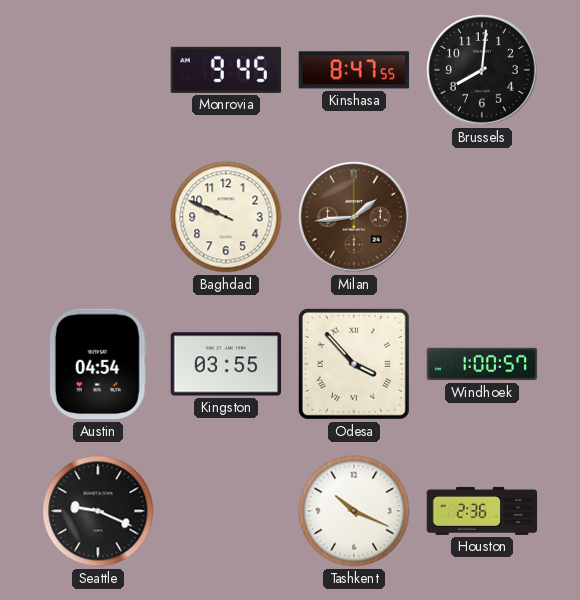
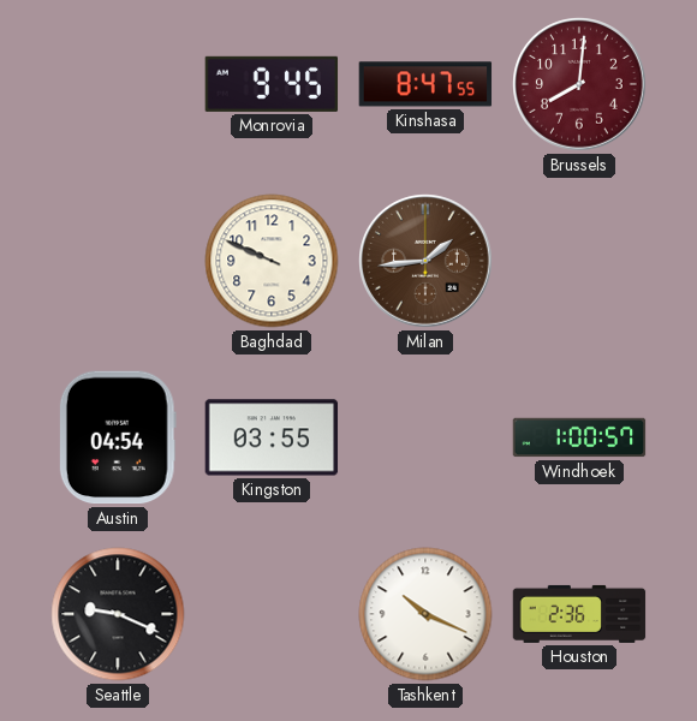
Brussels dial: black -> burgundy
Odesa: 3:53 -> none
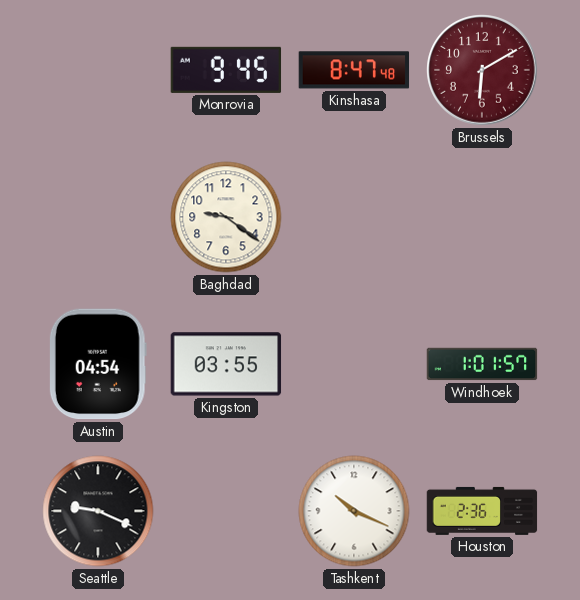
Kinshasa: 8:47:55 -> 8:47:48
Brussels: 8:01 -> 6:10
Baghdad: 9:49 -> 9:21
Milan: 1:44 -> none
Windhoek: 1:00 -> 1:01
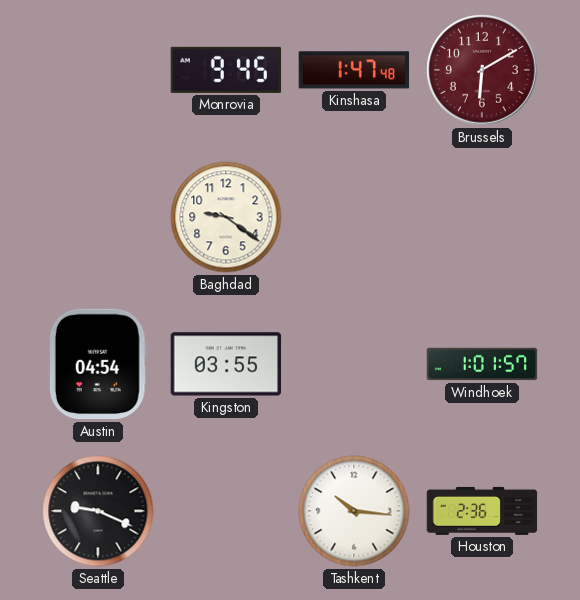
Kinshasa: 8:47 -> 1:47
Tashkent: 10:19 -> 10:16
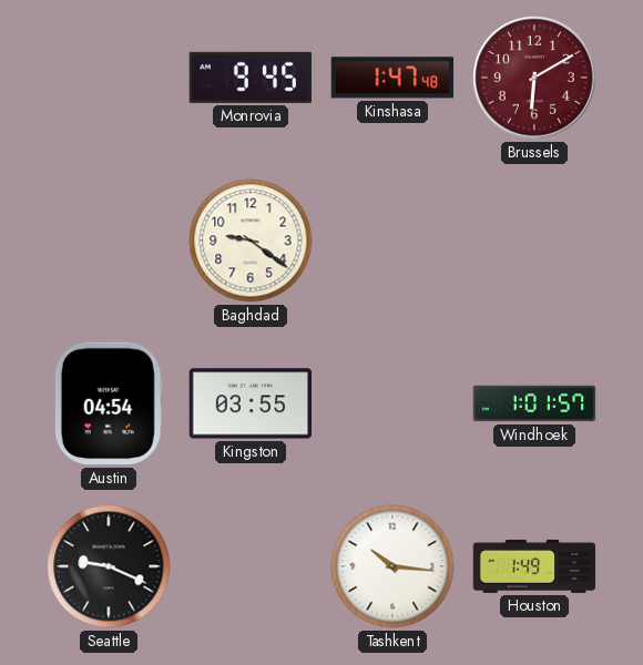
Houston: 2:36 -> 1:49
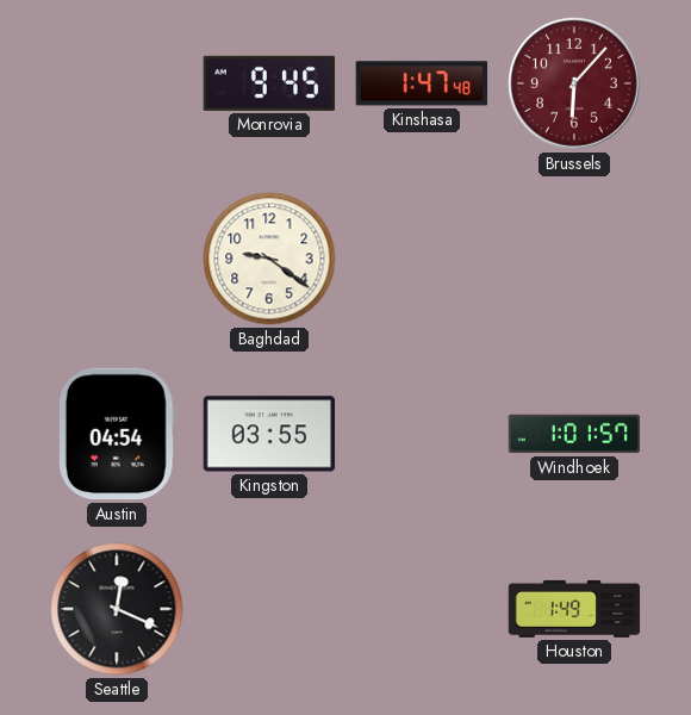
Brussels: 6:10 -> 6:07
Seattle: 9:19 -> 12:19
Tashkent: 10:16 -> none
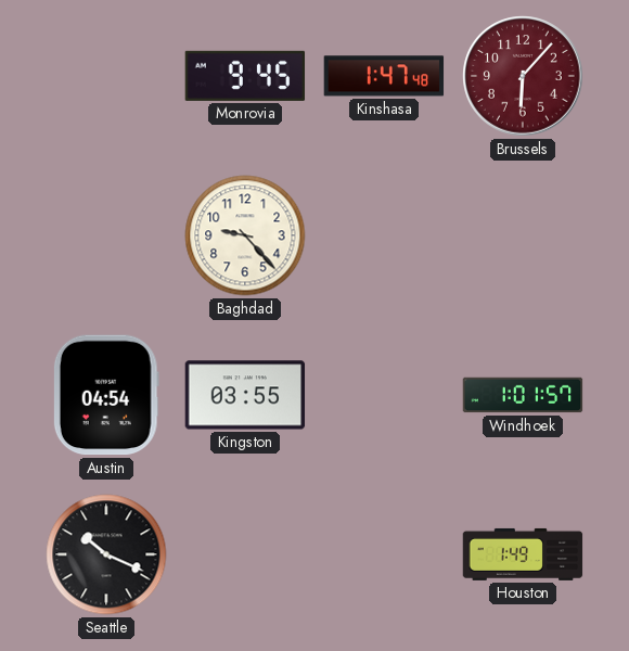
Baghdad: 9:21 -> 9:23
Seattle: 12:19 -> 10:19
